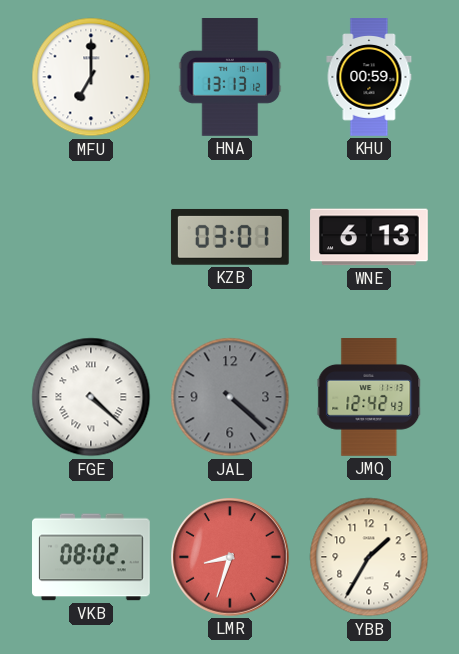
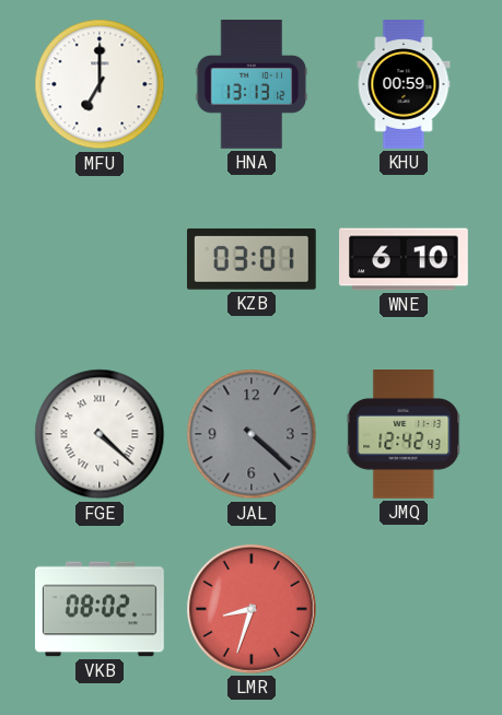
WNE: 6:13 -> 6:10
YBB: 1:35 -> none
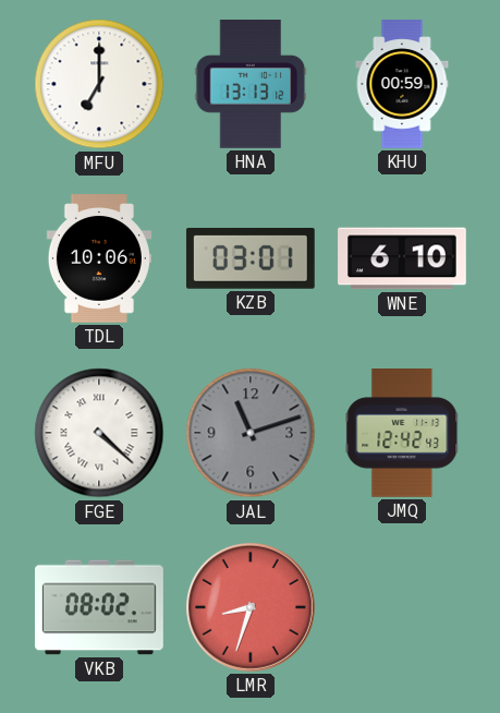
TDL: none -> 10:06
JAL: 4:22 -> 11:12
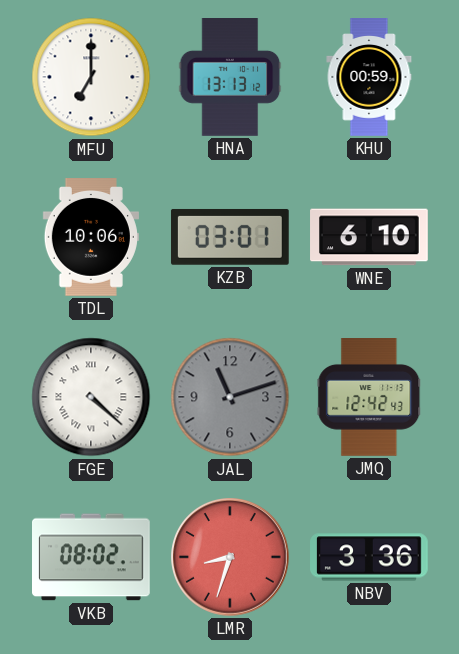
NBV: none -> 3:36
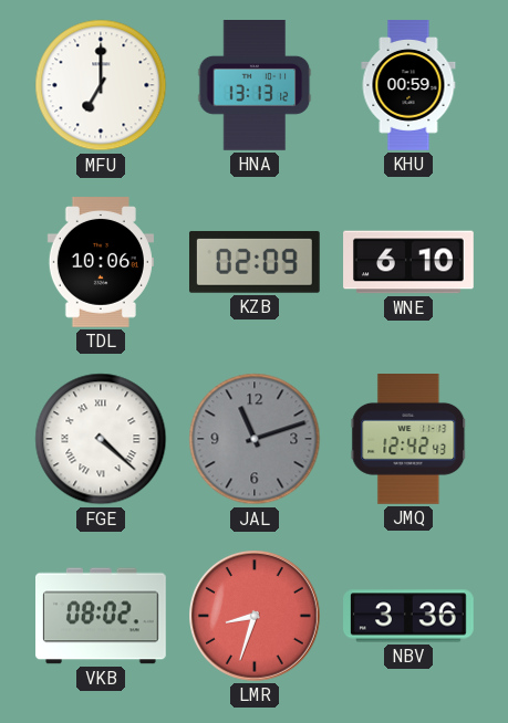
KZB: 03:01 -> 02:09
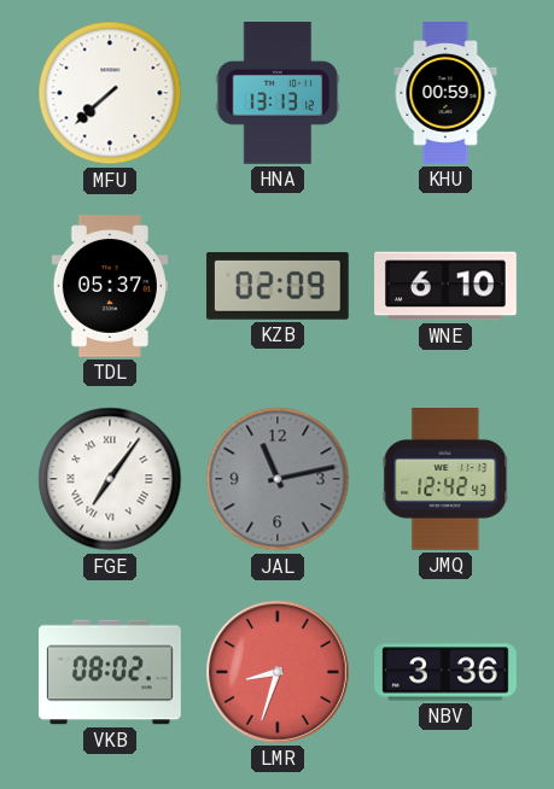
MFU: 7:00 -> 7:38
TDL: 10:06 -> 05:37
FGE: 4:22 -> 7:06
JAL: 11:12 -> 11:13
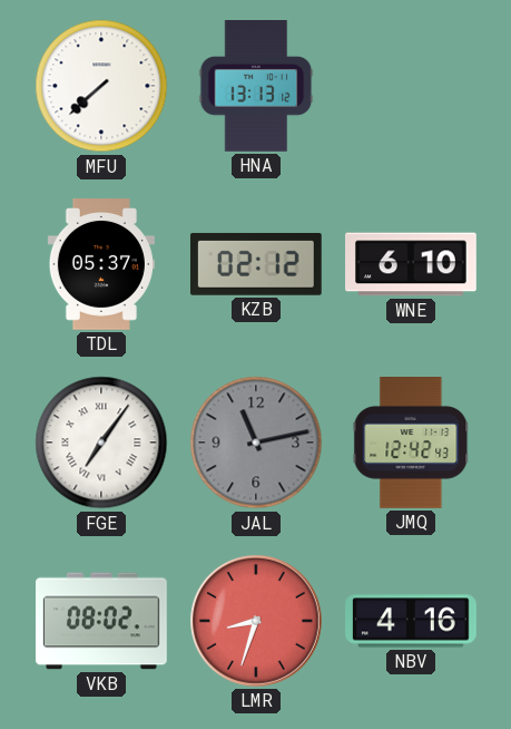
KHU: 00:59 -> none
KZB: 02:09 -> 02:12
NBV: 3:36 -> 4:16
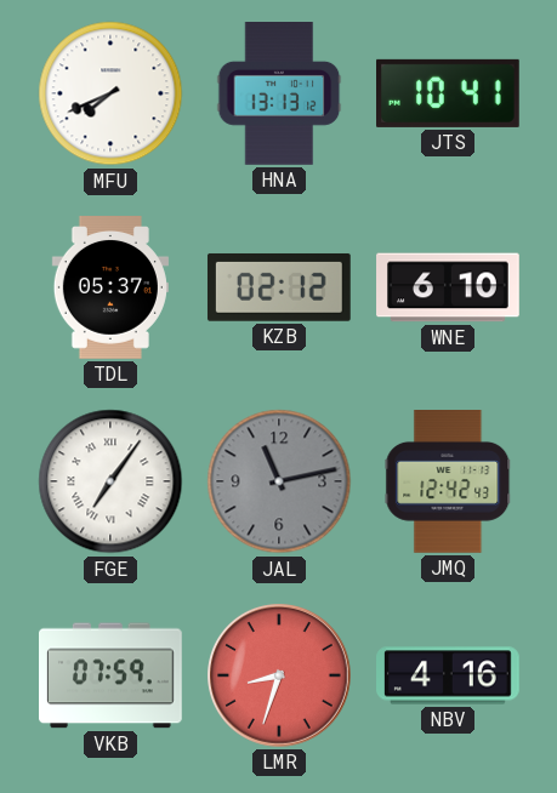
MFU: 7:38 -> 7:41
JTS: none -> 10:41
VKB: 08:02 -> 07:59
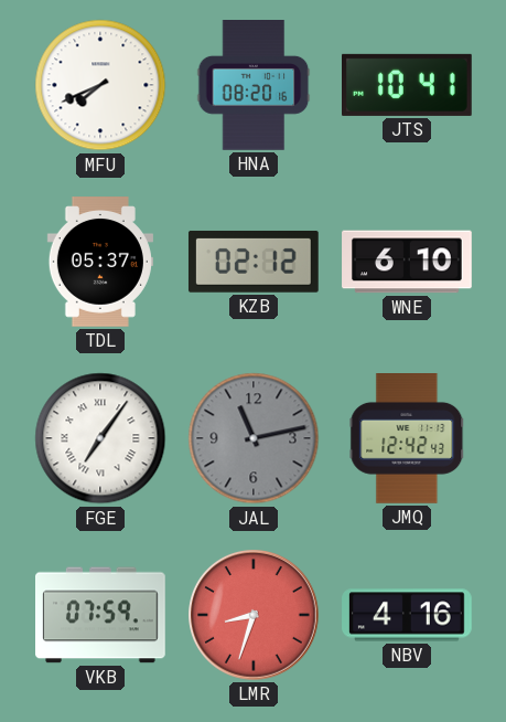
HNA: 13:13 -> 08:20
